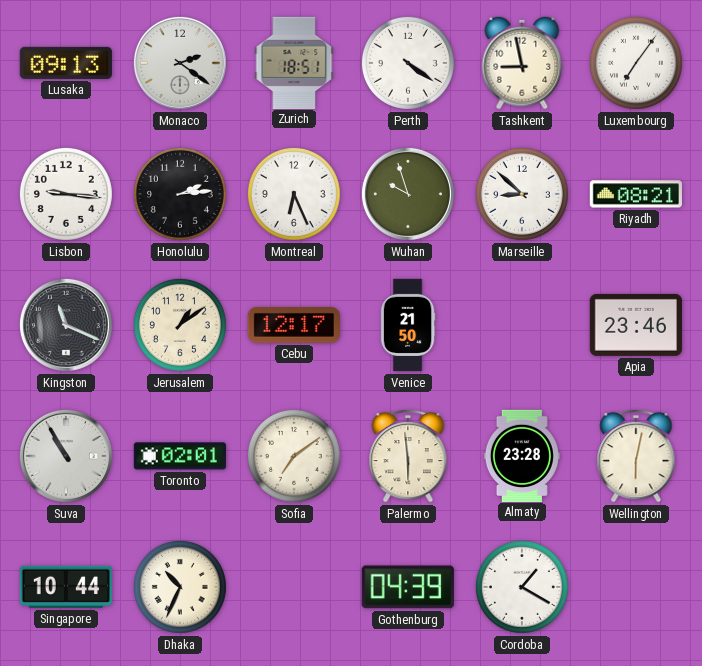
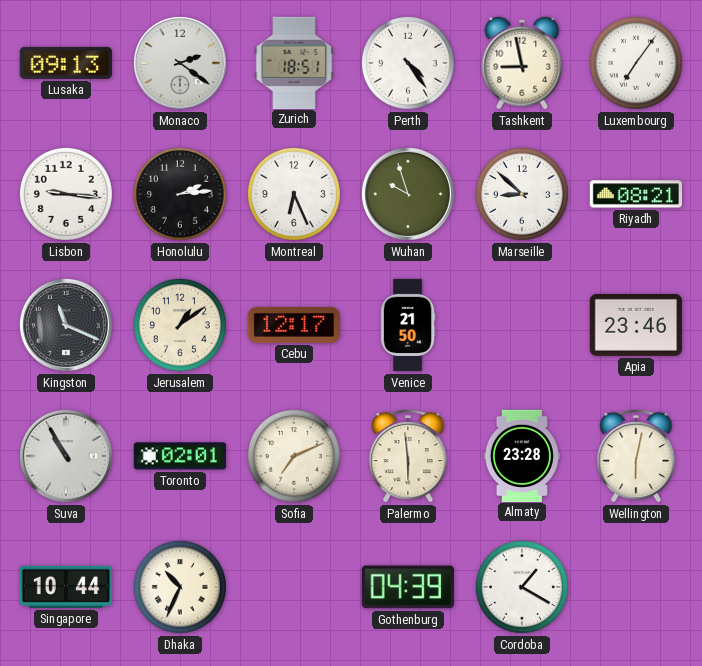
Perth: 4:21 -> 4:24
Sofia: 7:09 -> 7:11
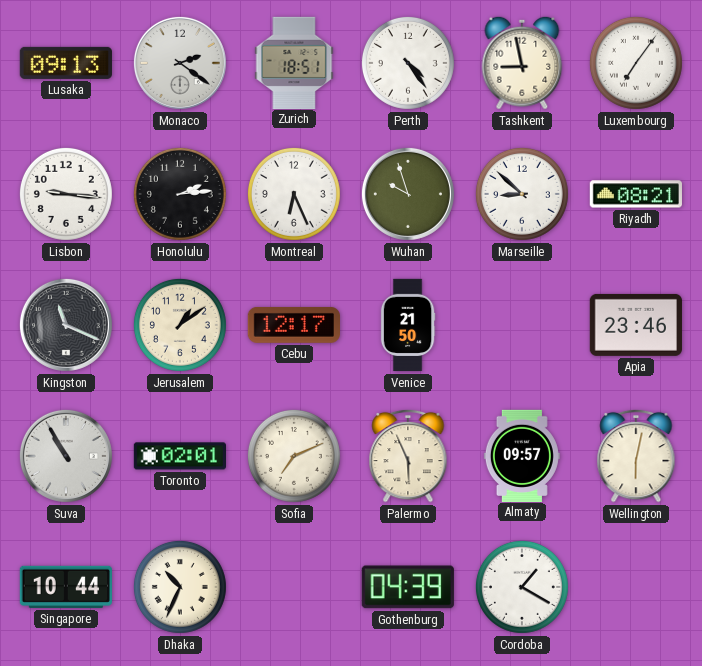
Palermo: 5:59 -> 5:56
Almaty: 23:28 -> 09:57
